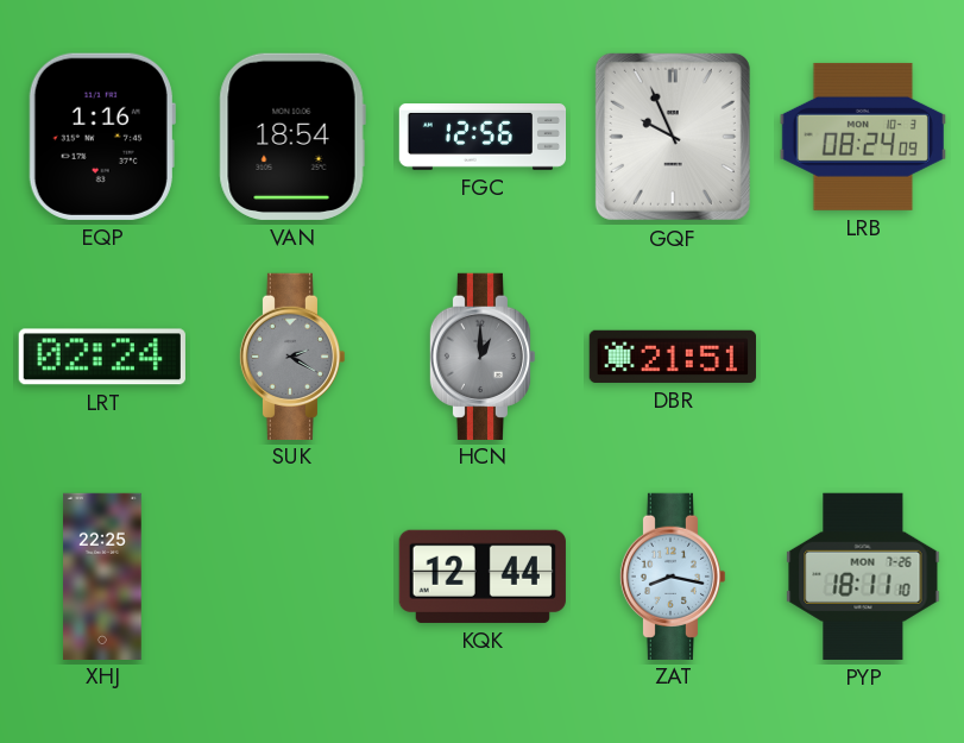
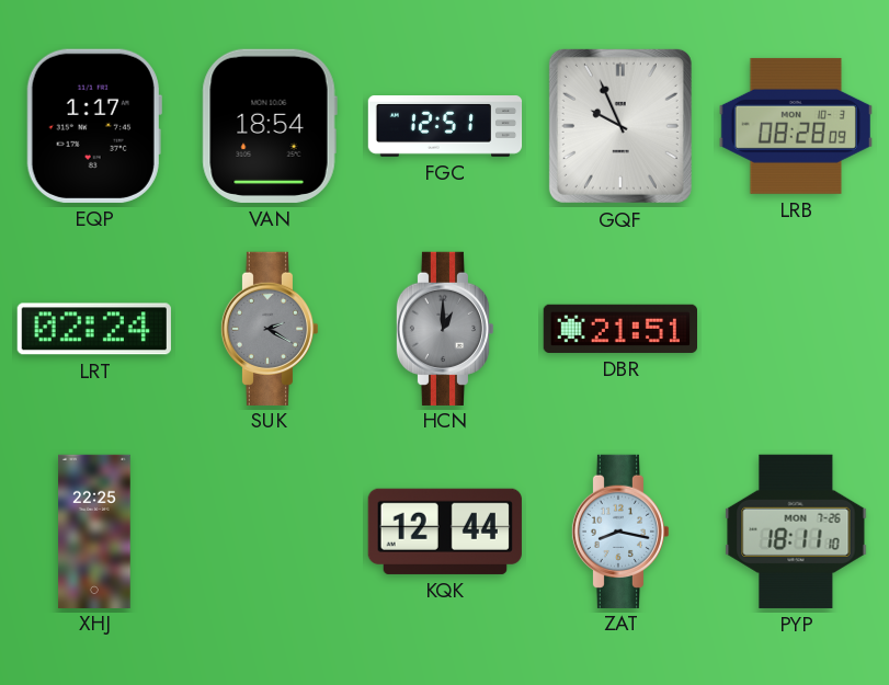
EQP: 1:16 -> 1:17
FGC: 12:56 -> 12:51
LRB: 08:24 -> 08:28
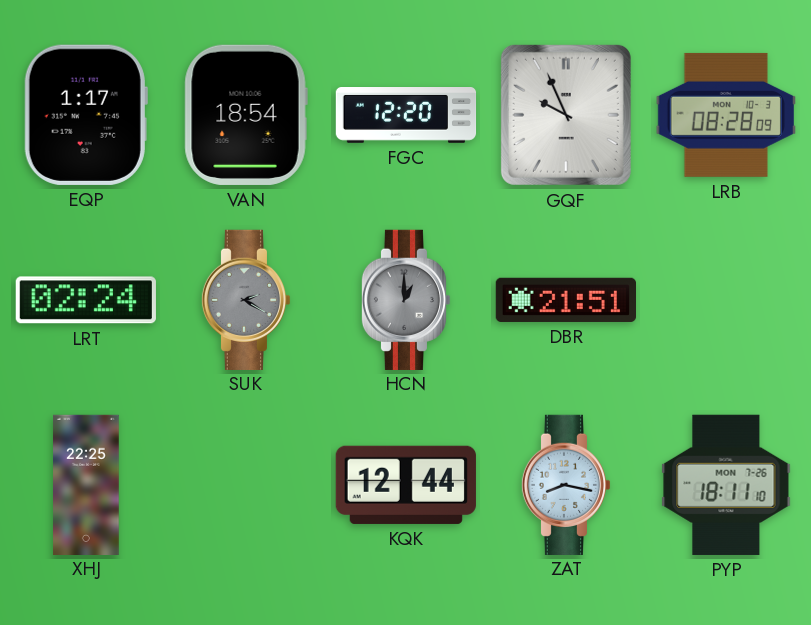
FGC: 12:51 -> 12:20
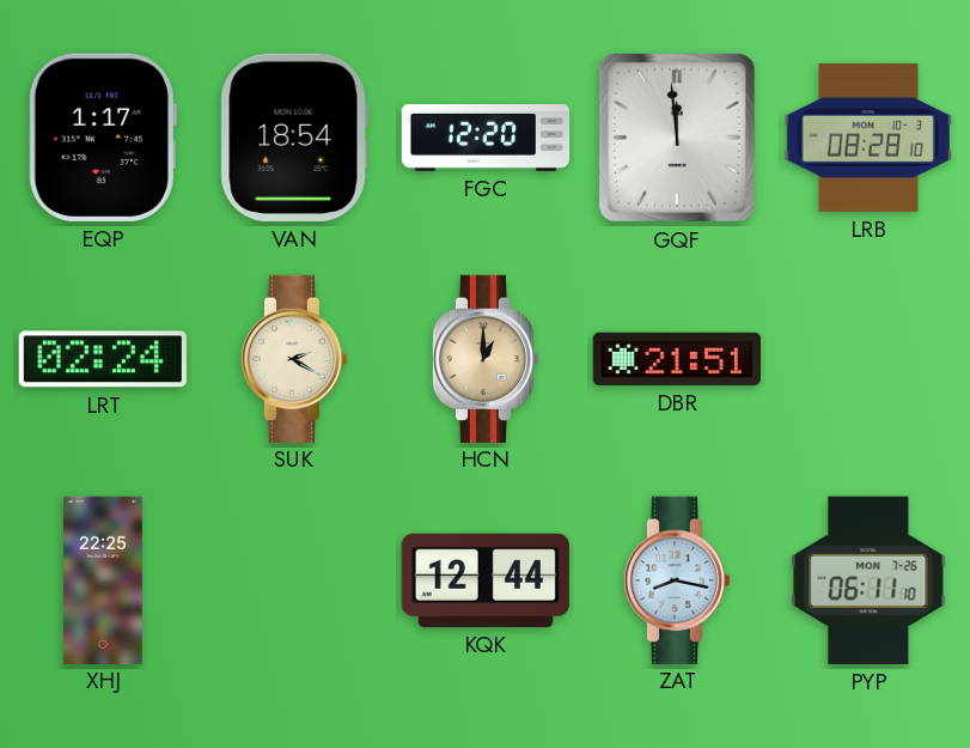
GQF: 9:56 -> 11:59
LRB: 08:28:09 -> 08:28:10
SUK dial: grey -> cream
HCN dial: grey -> champagne
PYP: 18:11 -> 06:11
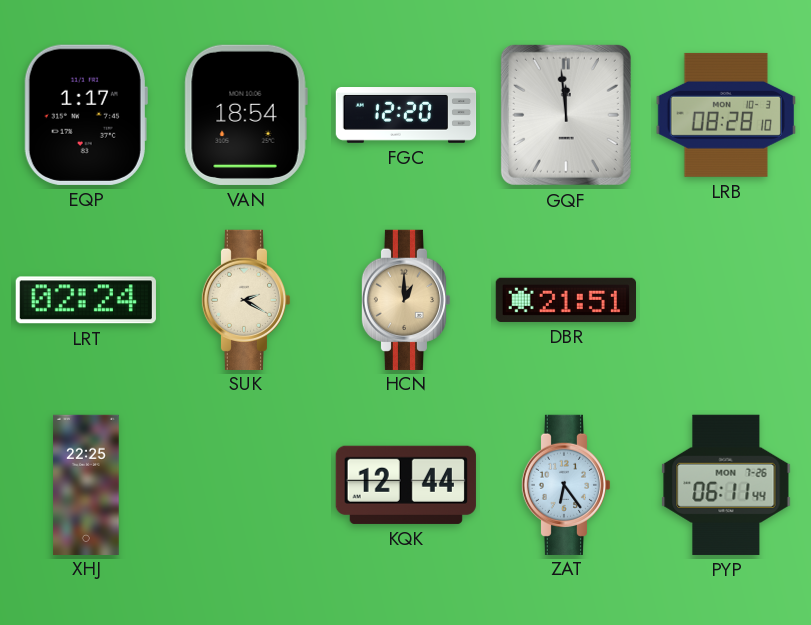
ZAT: 8:17 -> 6:24
PYP: 06:11:10 -> 06:11:44
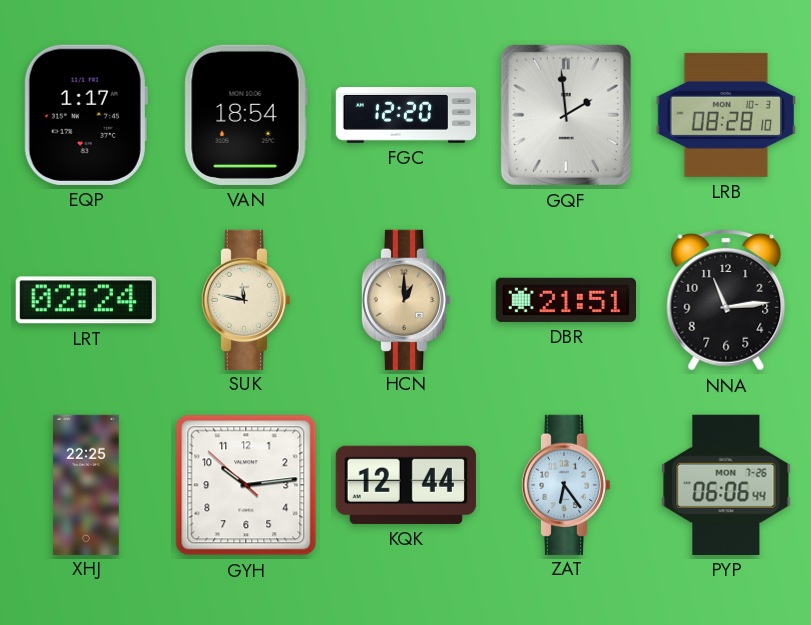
GQF: 11:59 -> 1:59
SUK: 2:20 -> 11:47
NNA: none -> 11:14
GYH: none -> 10:13
PYP: 06:11 -> 06:06
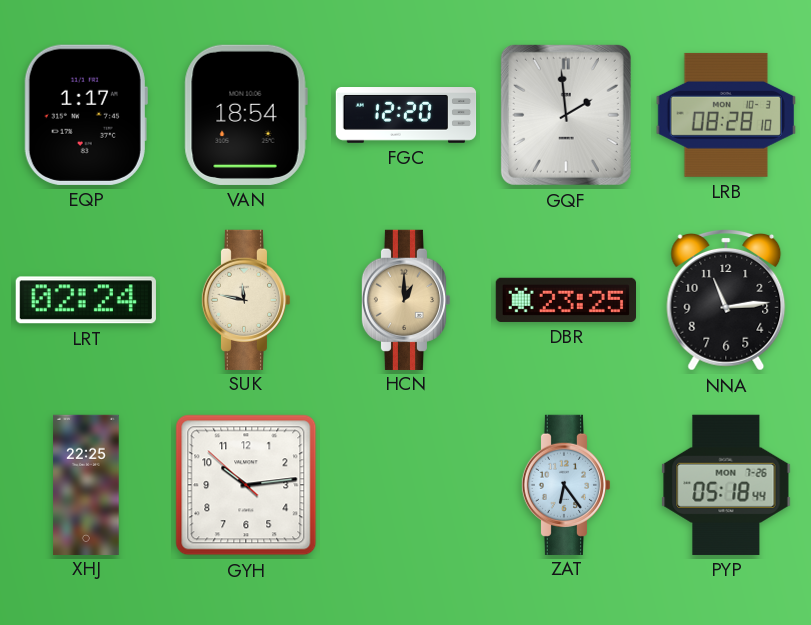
DBR: 21:51 -> 23:25
KQK: 12:44 -> none
PYP: 06:06 -> 05:18
